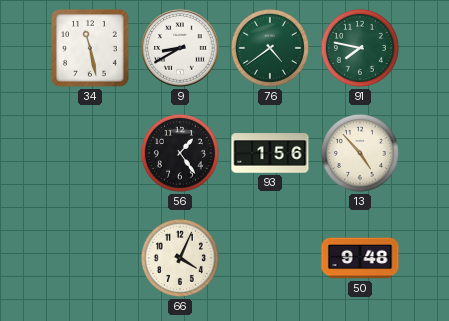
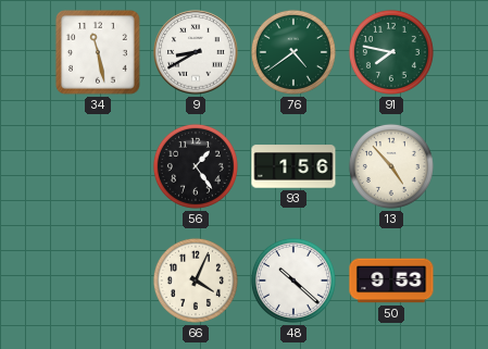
48: none -> 10:22
50: 9:48 -> 9:53
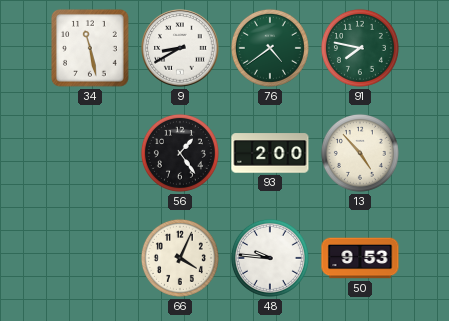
93: 1:56 -> 2:00
48: 10:22 -> 9:46
